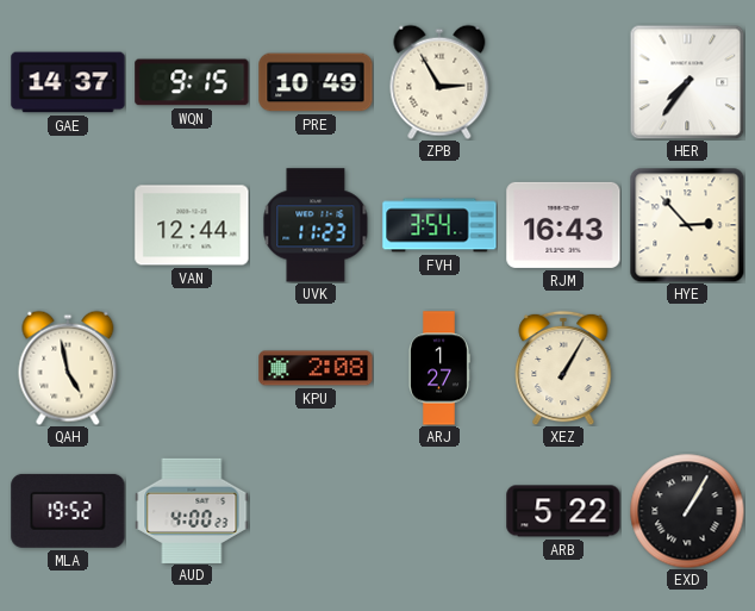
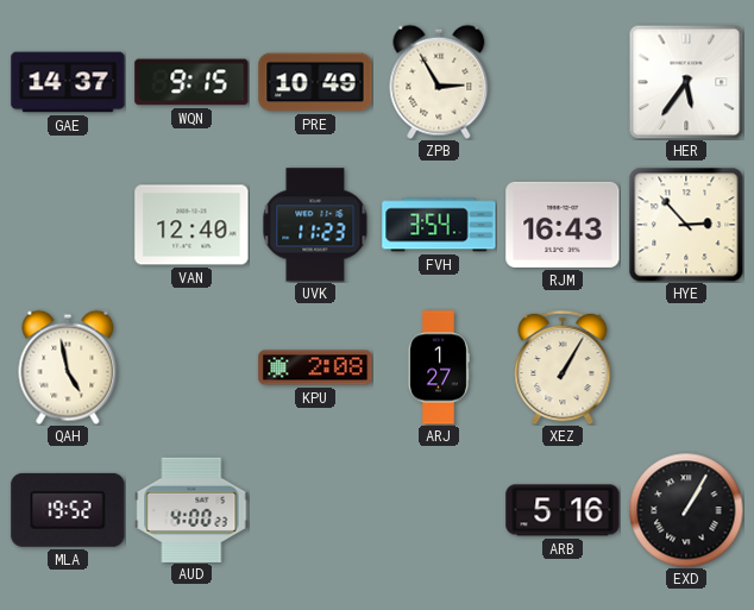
HER: 7:36 -> 5:36
VAN: 12:44 -> 12:40
ARB: 5:22 -> 5:16
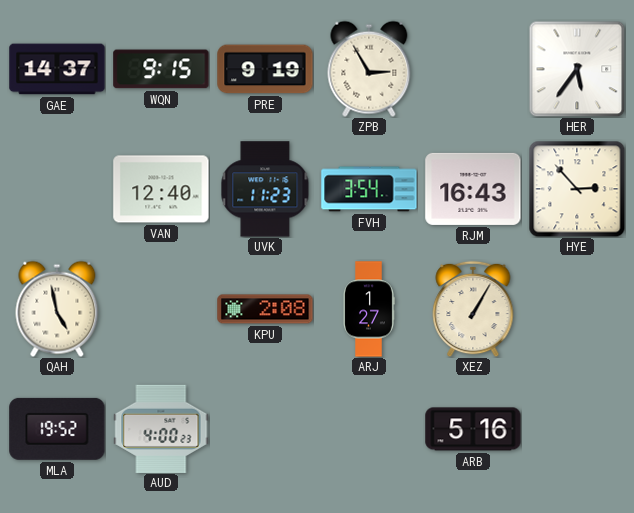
PRE: 10:49 -> 9:19
EXD: 1:05 -> none
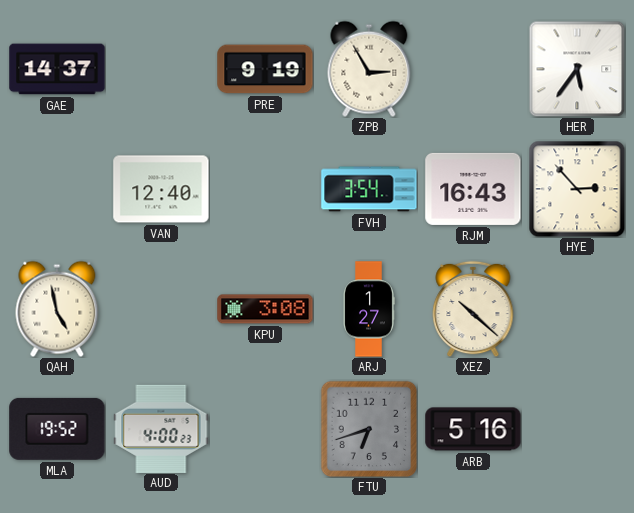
WQN: 9:15 -> none
UVK: 11:23 -> none
KPU: 2:08 -> 3:08
XEZ: 1:05 -> 10:22
FTU: none -> 6:42
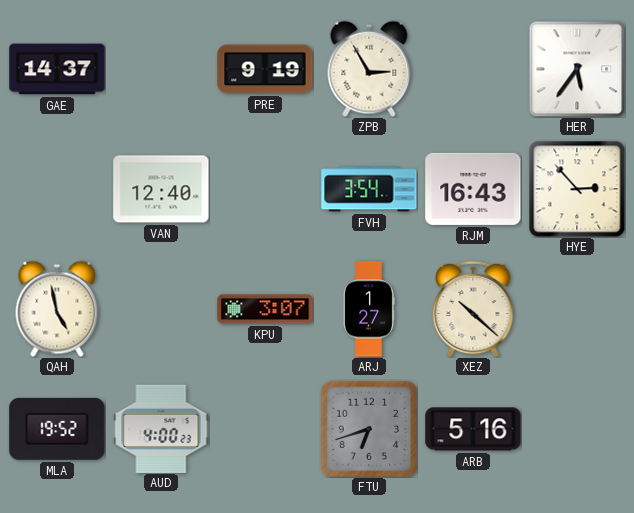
KPU: 3:08 -> 3:07
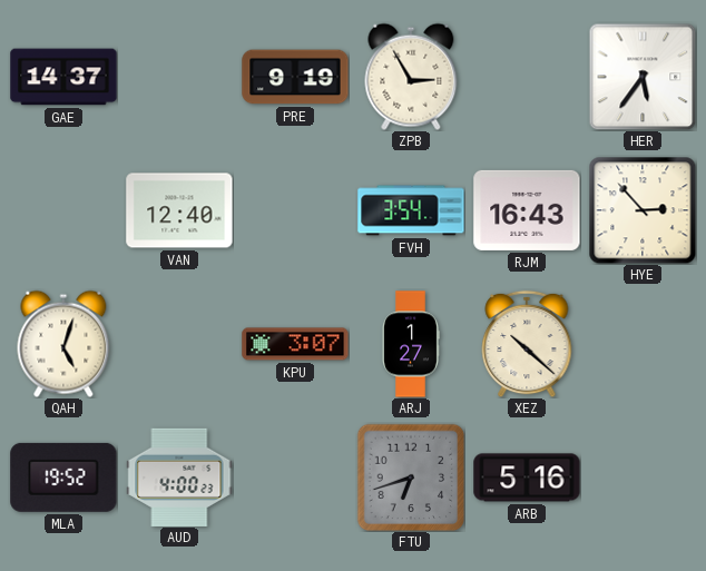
QAH: 4:58 -> 5:03
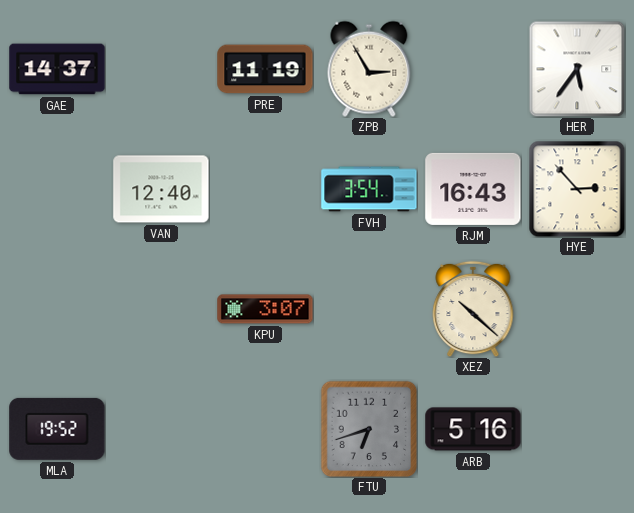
PRE: 9:19 -> 11:19
QAH: 5:03 -> none
ARJ: 1:27 -> none
AUD: 4:00 -> none
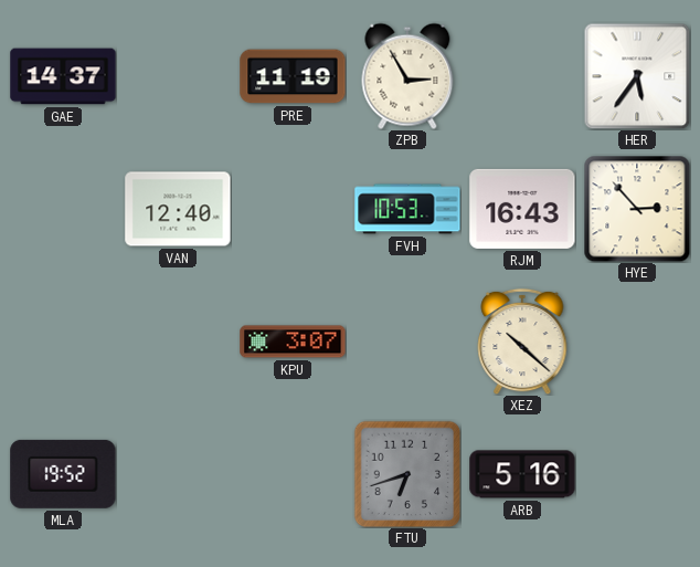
FVH: 3:54 -> 10:53
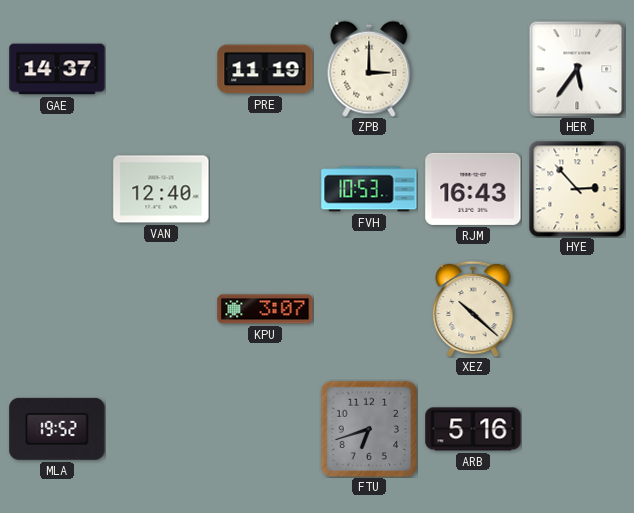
ZPB: 2:55 -> 3:00
